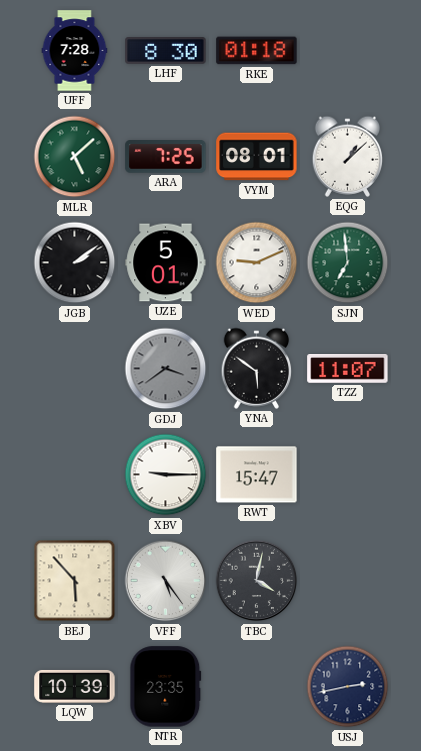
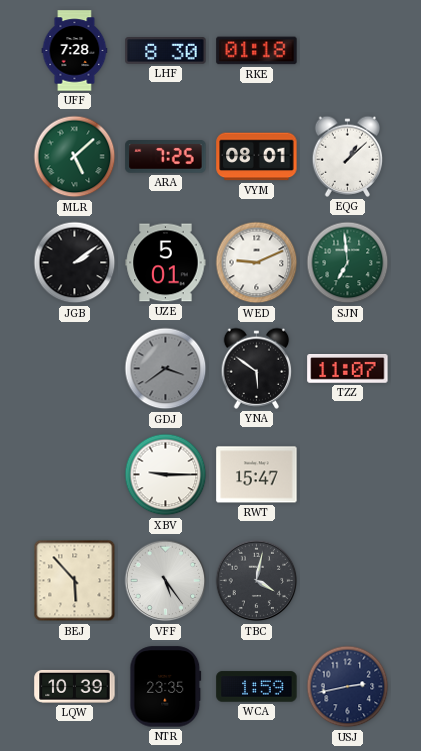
WCA: none -> 1:59
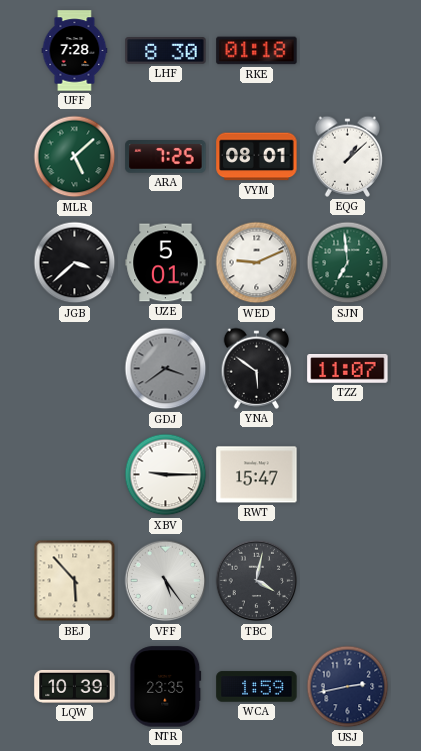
JGB: 2:09 -> 3:38
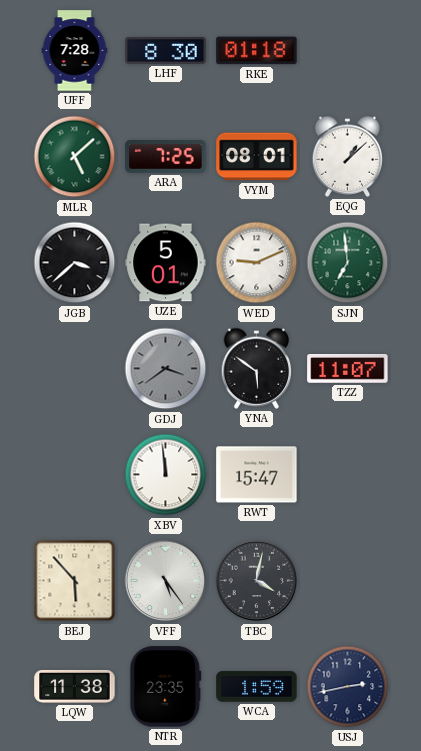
XBV: 9:15 -> 11:59
LQW: 10:39 -> 11:38
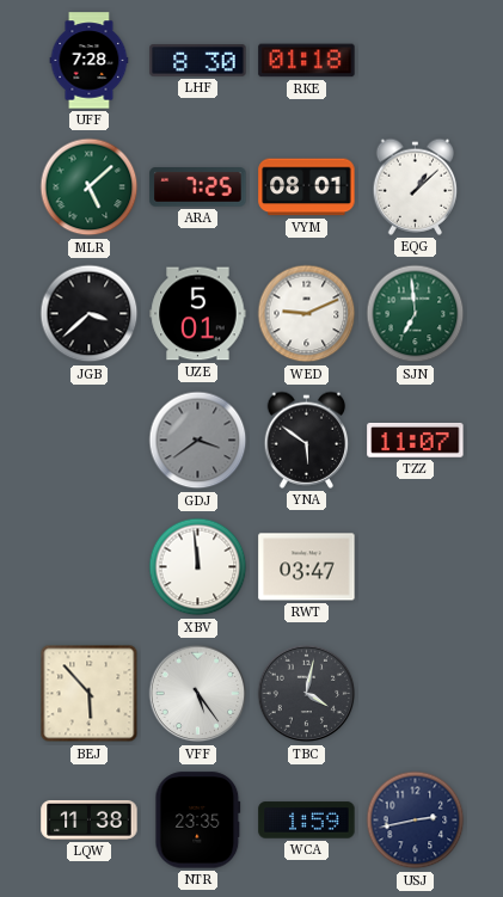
RWT: 15:47 -> 03:47
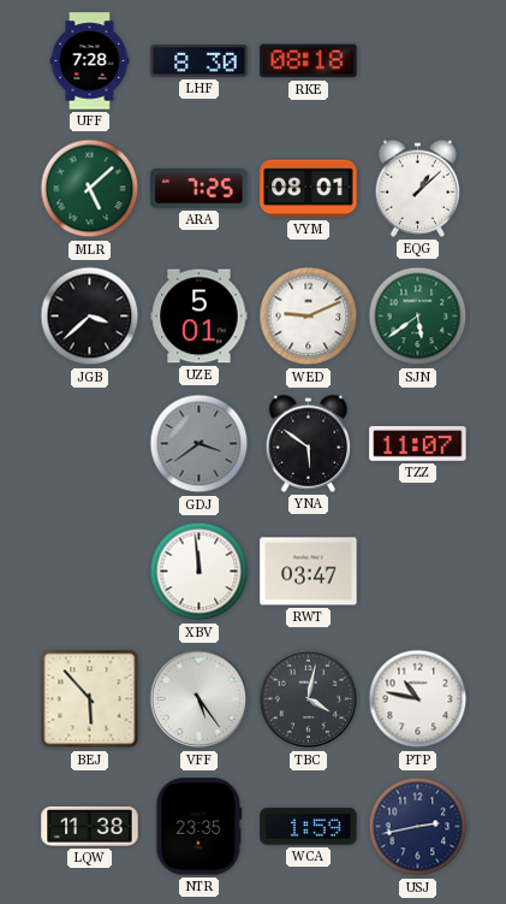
RKE: 01:18 -> 08:18
SJN: 6:59 -> 5:39
PTP: none -> 10:47
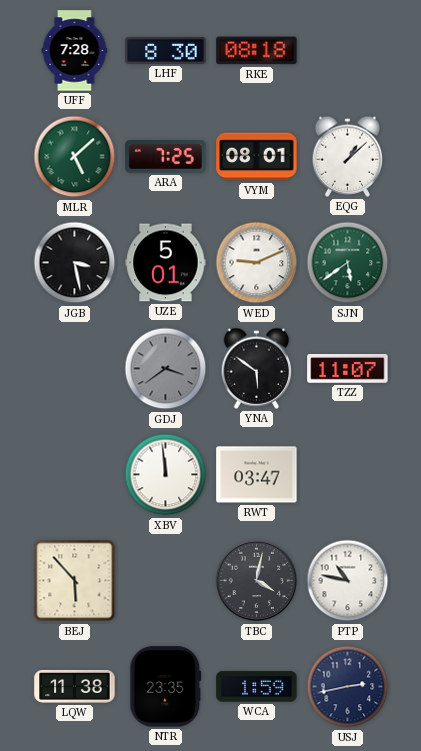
JGB: 3:38 -> 3:28
VFF: 5:24 -> none
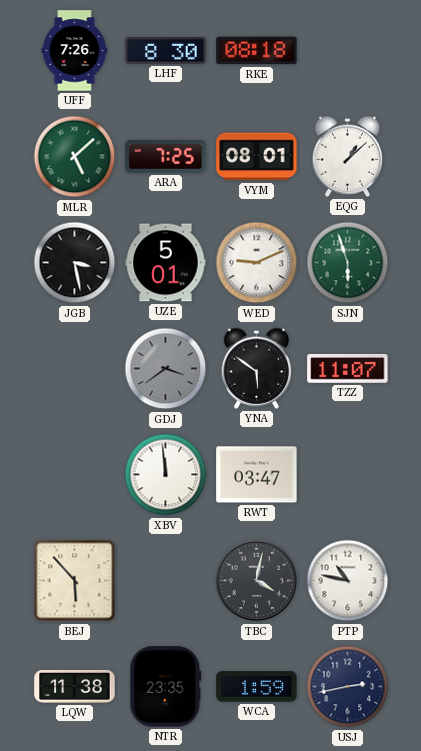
UFF: 7:28 -> 7:26
SJN: 5:39 -> 5:57
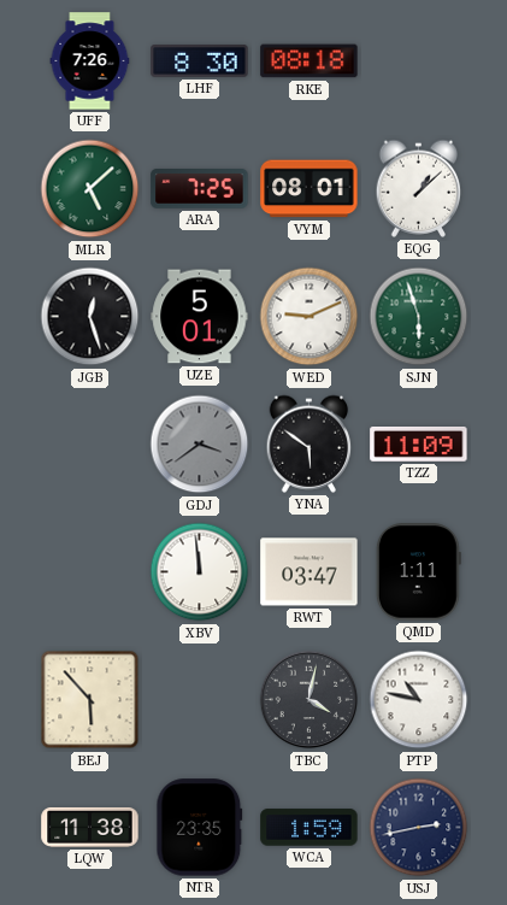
JGB: 3:28 -> 12:27
TZZ: 11:07 -> 11:09
QMD: none -> 1:11
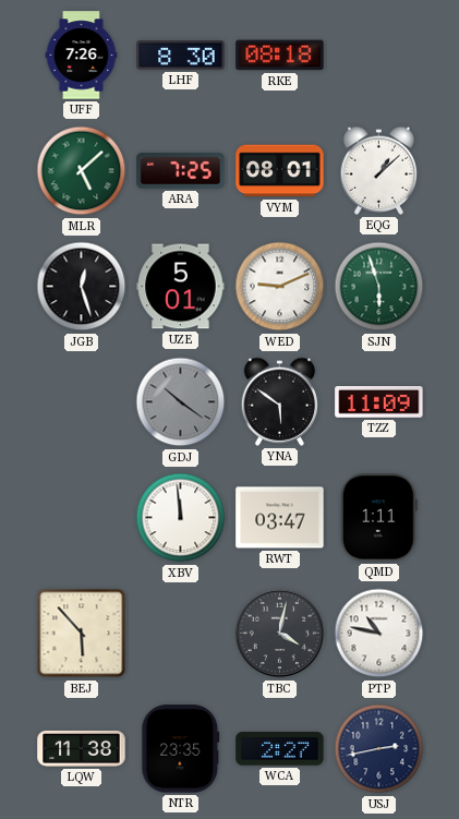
GDJ: 3:39 -> 10:21
WCA: 1:59 -> 2:27
